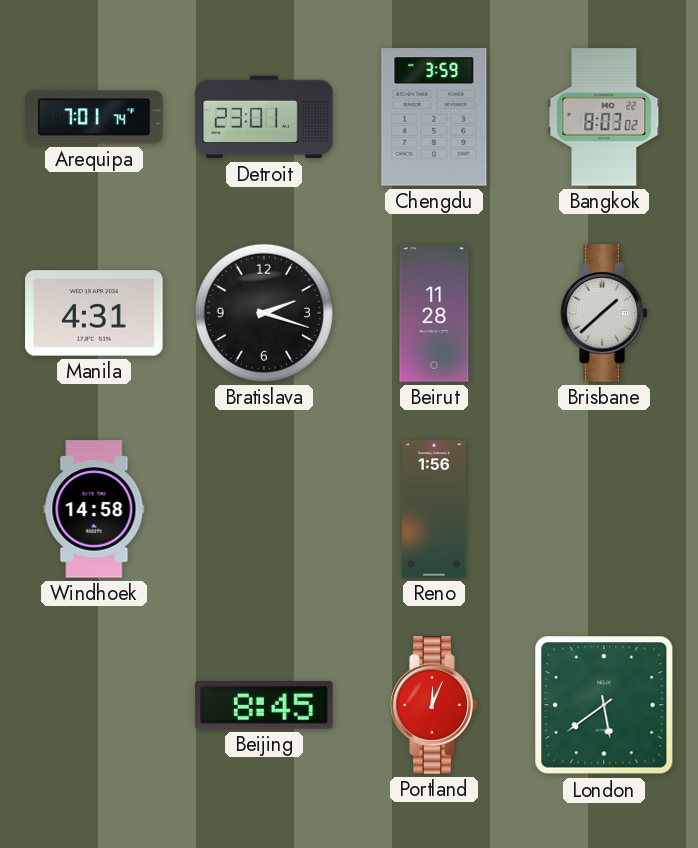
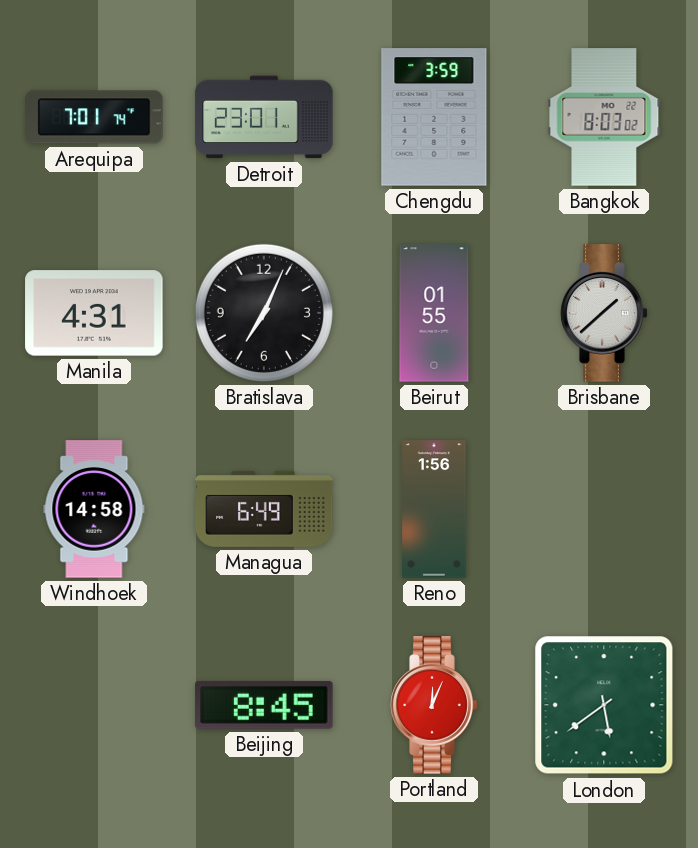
Bratislava: 2:18 -> 7:04
Beirut: 11:28 -> 01:55
Managua: none -> 6:49
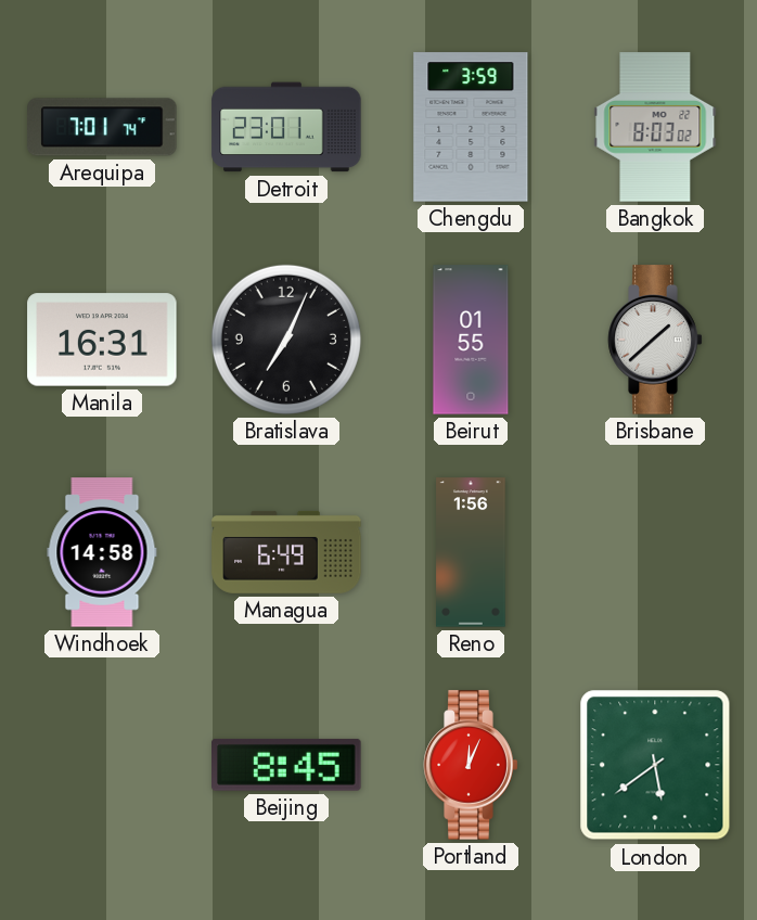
Manila: 4:31 -> 16:31
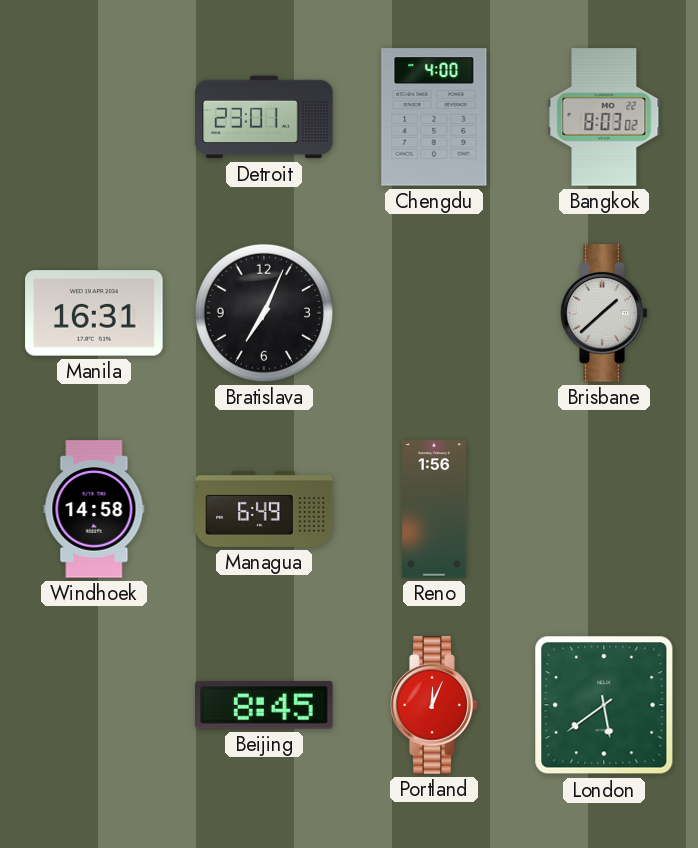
Arequipa: 7:01 -> none
Chengdu: 3:59 -> 4:00
Beirut: 01:55 -> none
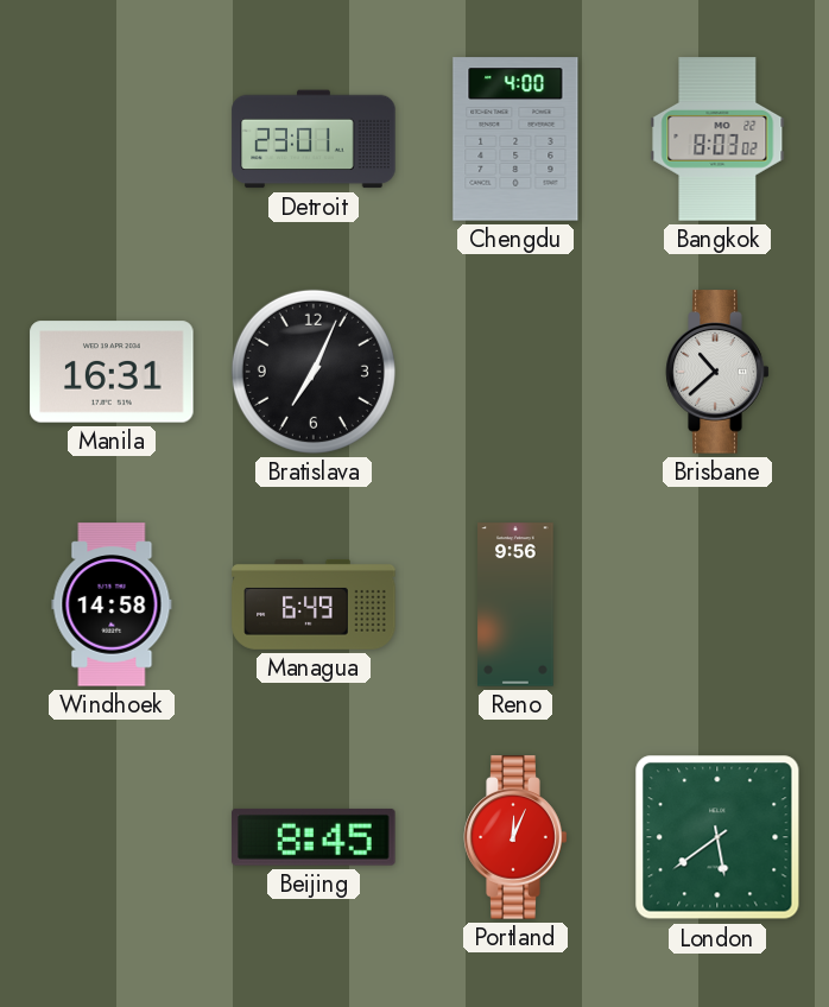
Brisbane: 1:38 -> 10:38
Reno: 1:56 -> 9:56
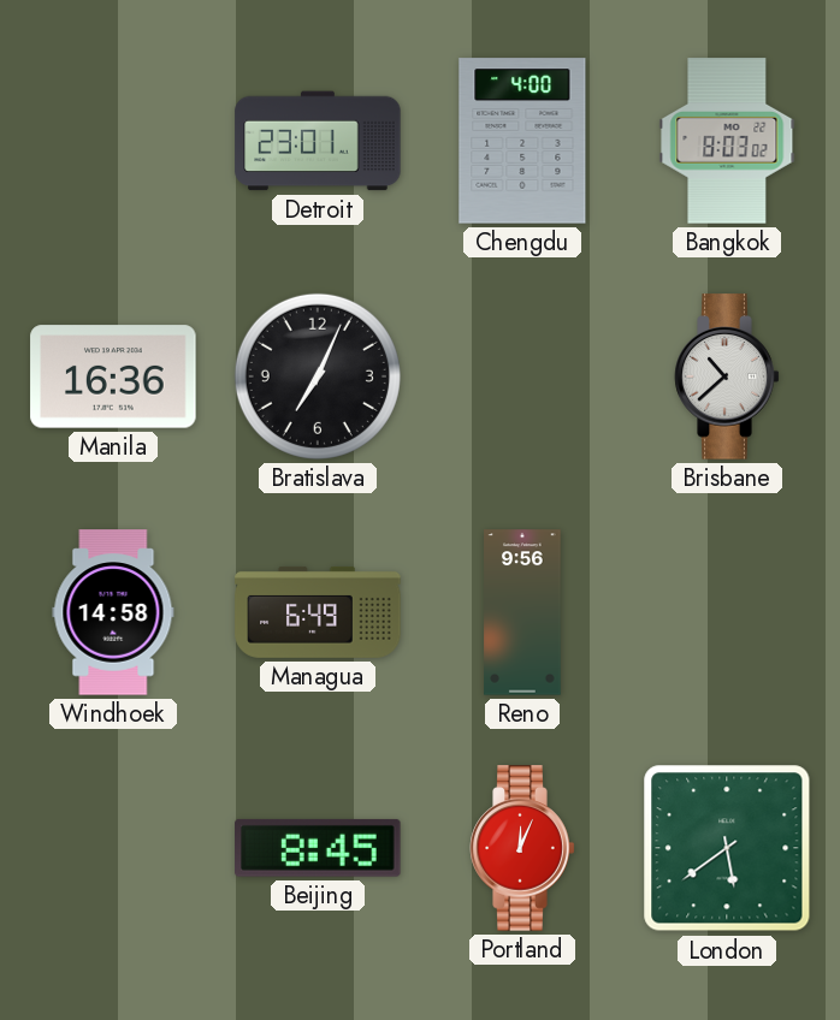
Manila: 16:31 -> 16:36
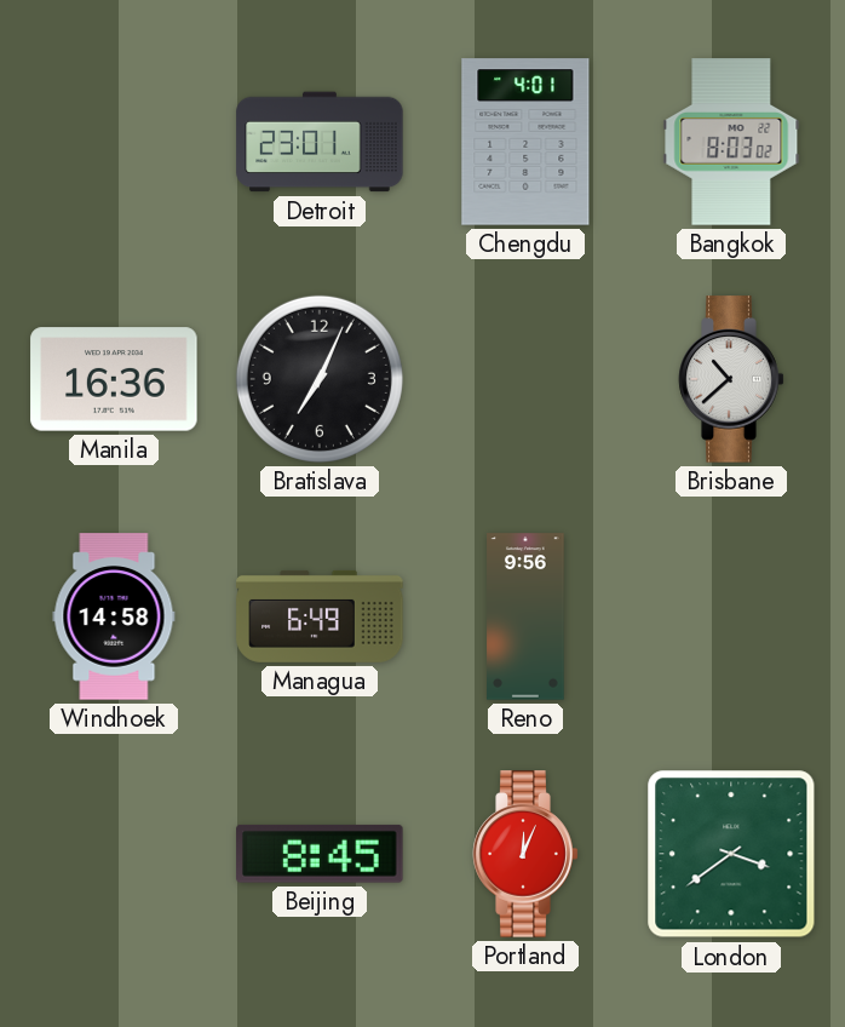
Chengdu: 4:00 -> 4:01
London: 5:39 -> 3:39
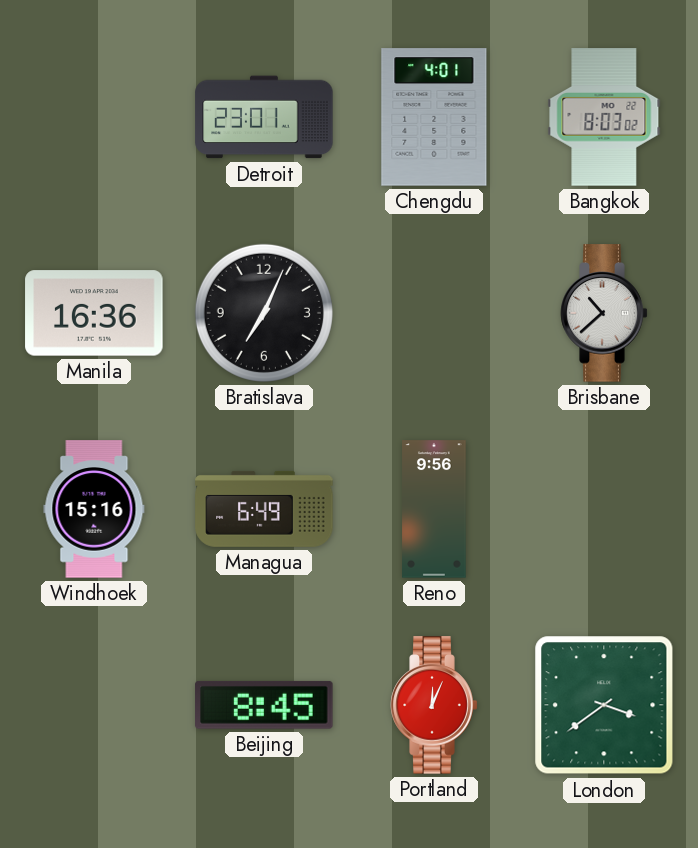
Windhoek: 14:58 -> 15:16
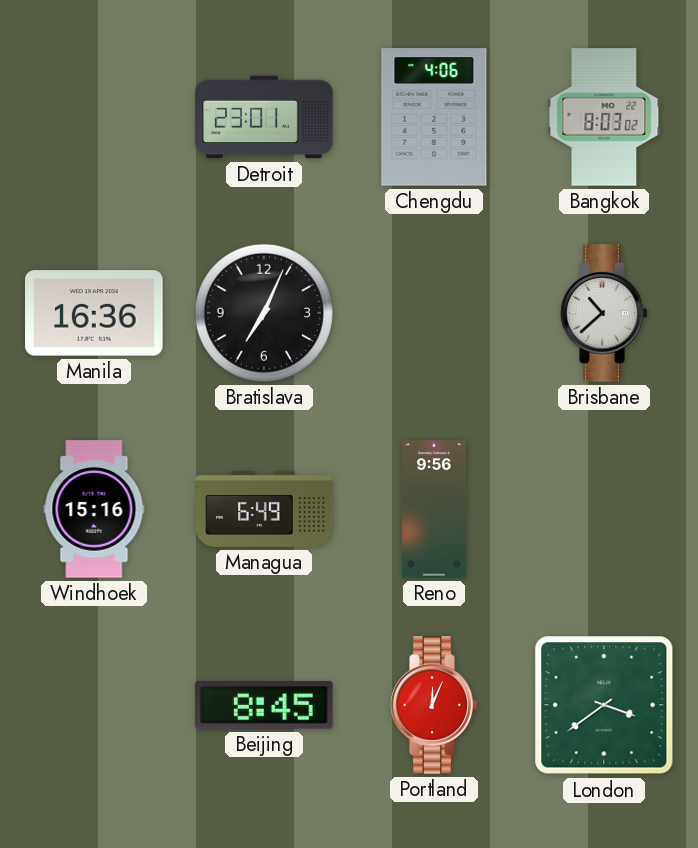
Chengdu: 4:01 -> 4:06
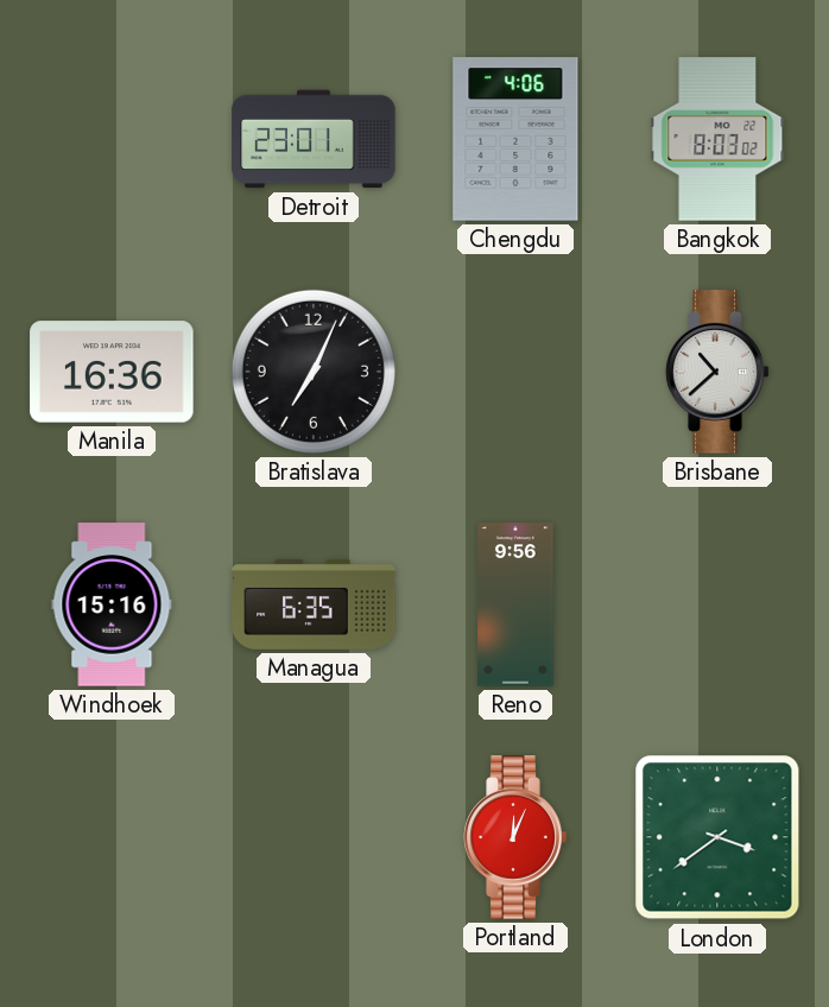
Managua: 6:49 -> 6:35
Beijing: 8:45 -> none
